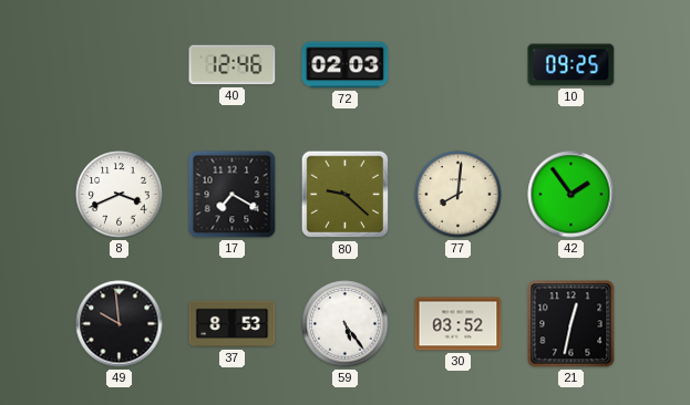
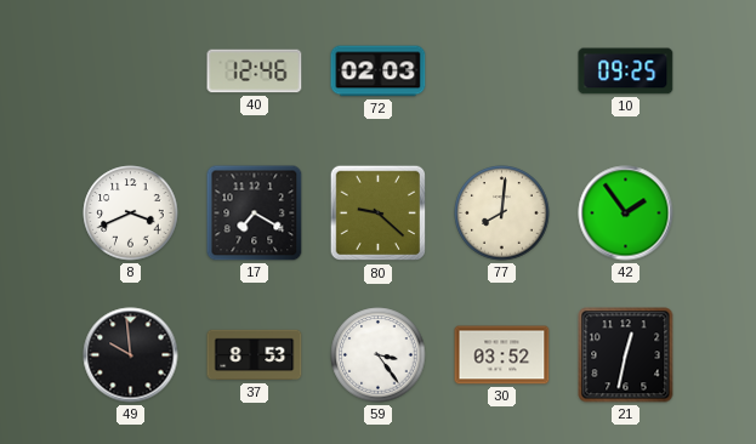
59: 5:24 -> 3:24
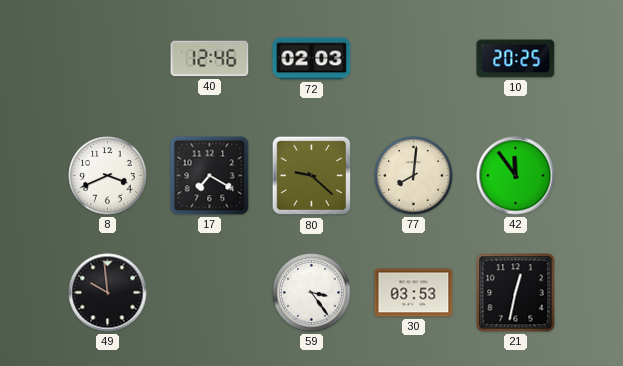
10: 09:25 -> 20:25
42: 1:54 -> 11:54
37: 8:53 -> none
30: 03:52 -> 03:53
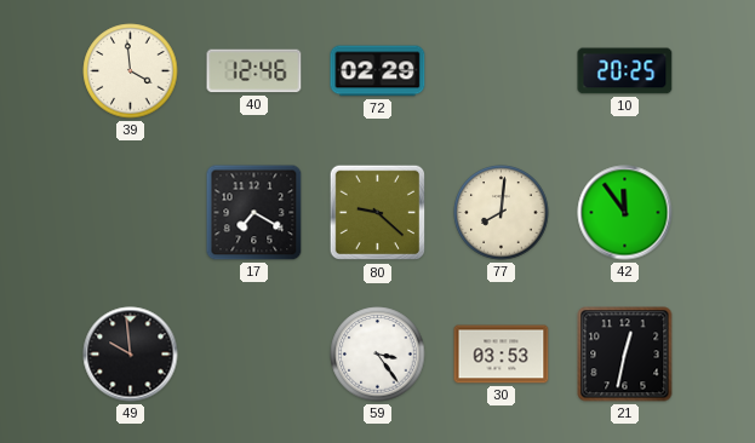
39: none -> 3:59
72: 02:03 -> 02:29
8: 3:41 -> none
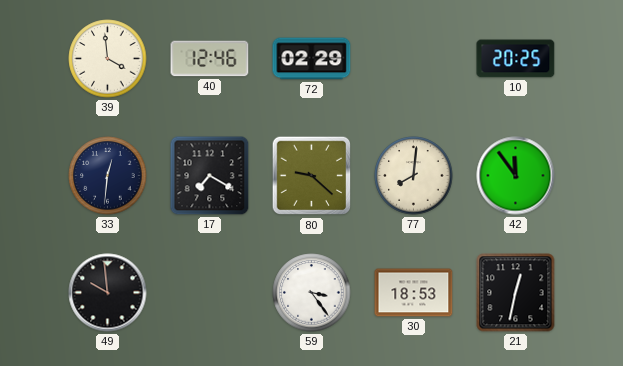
33: none -> 12:31
30: 03:53 -> 18:53
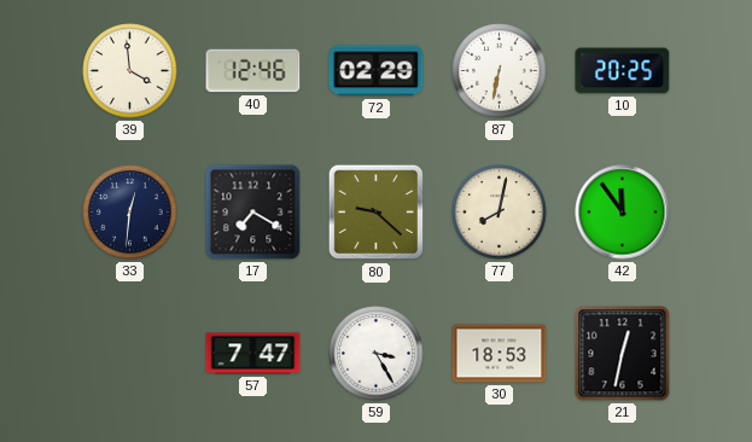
87: none -> 6:32
77: 8:01 -> 8:02
49: 9:59 -> none
57: none -> 7:47
59: 3:24 -> 3:25
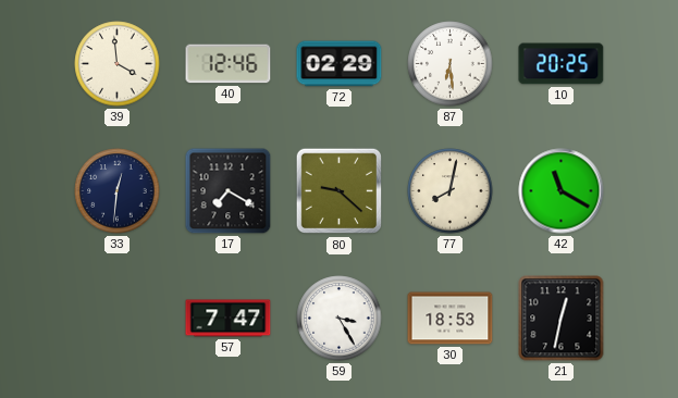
87: 6:32 -> 6:29
42: 11:54 -> 11:20
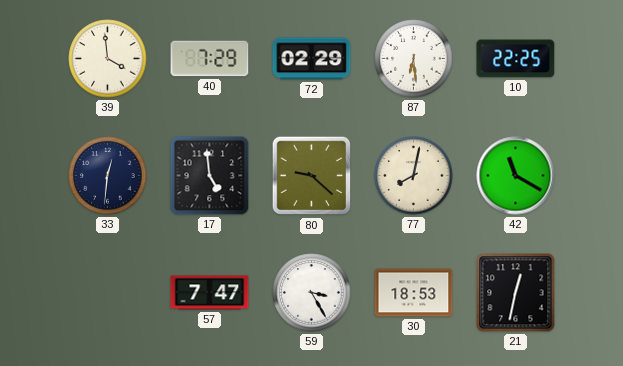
40: 12:46 -> 7:29
10: 20:25 -> 22:25
17: 7:20 -> 4:59
